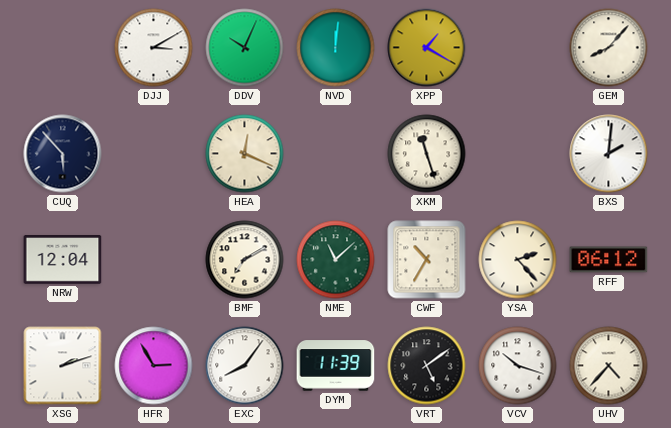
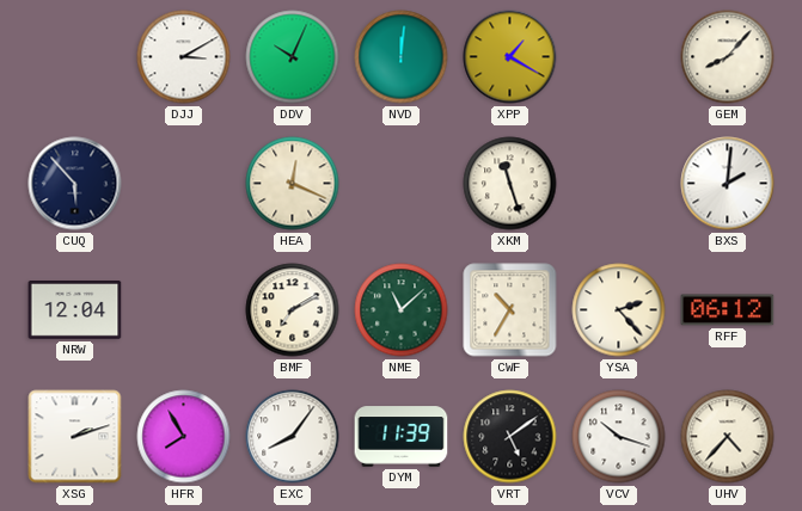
HFR: 2:55 -> 7:55
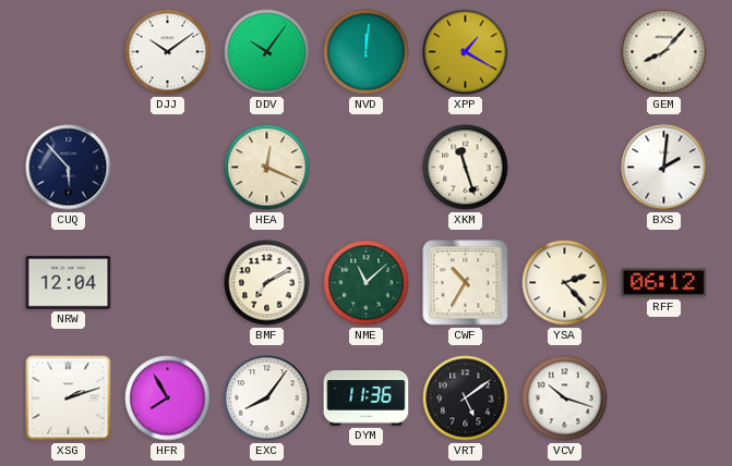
DJJ: 3:10 -> 10:09
DDV: 10:04 -> 10:06
DYM: 11:39 -> 11:36
UHV: 4:37 -> none
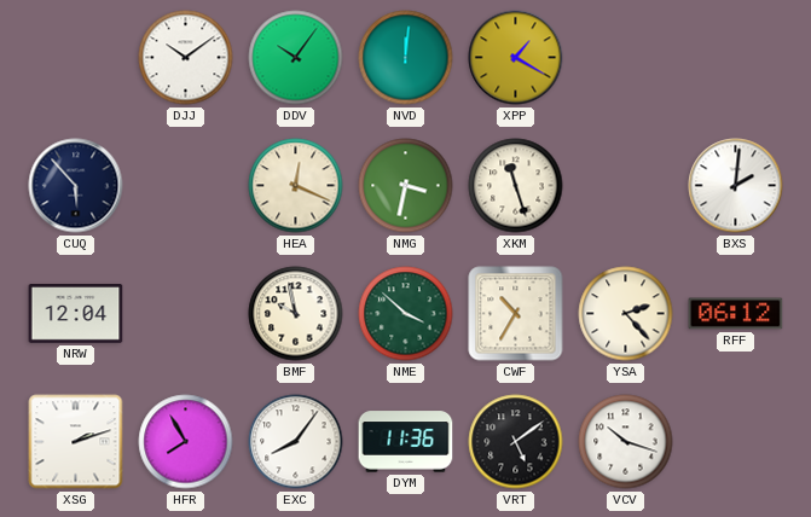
GEM: 8:07 -> none
NMG: none -> 3:32
BMF: 7:10 -> 9:58
NME: 11:08 -> 3:52
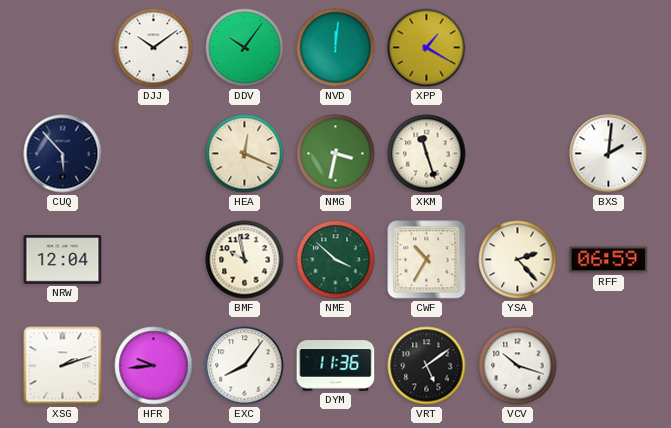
RFF: 06:12 -> 06:59
HFR: 7:55 -> 9:44
